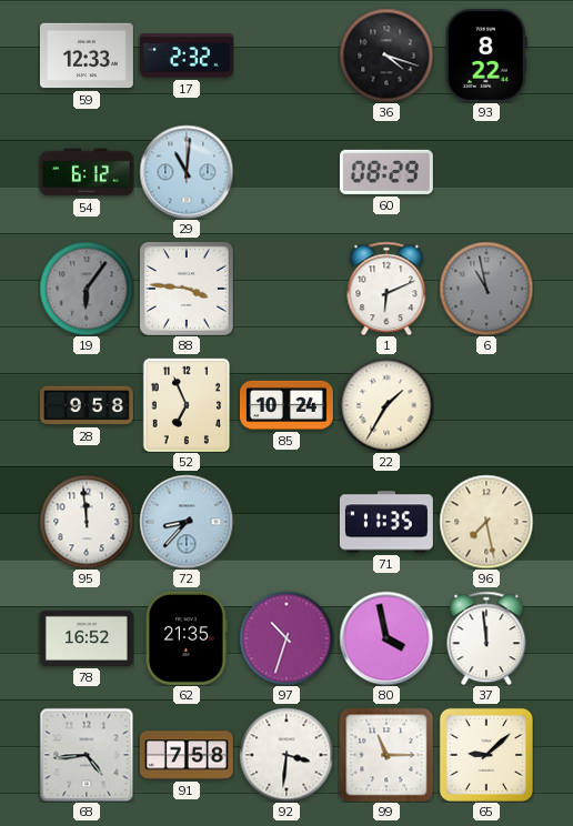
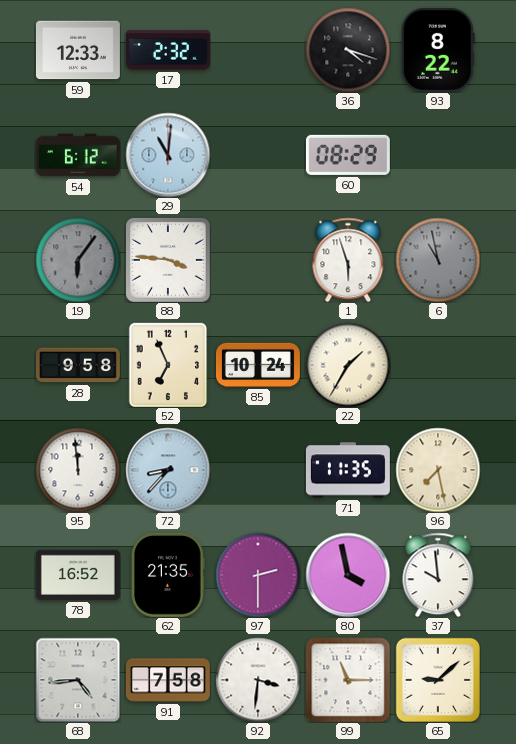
1: 6:11 -> 5:57
97: 10:33 -> 2:30
37: 11:59 -> 9:59
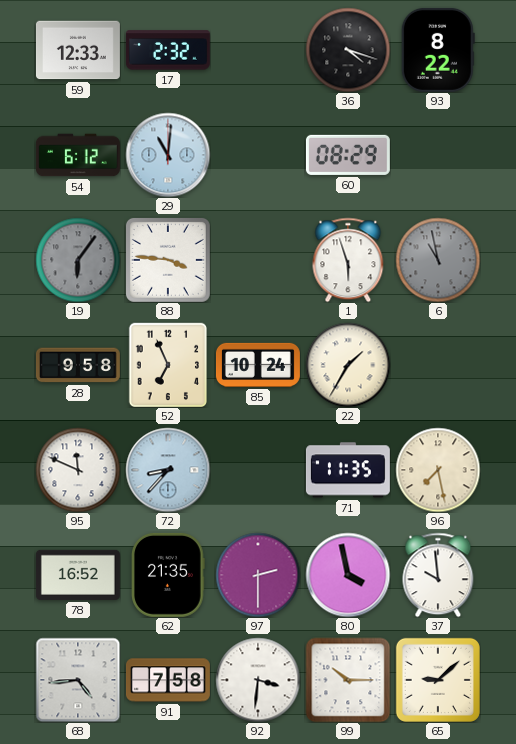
95: 11:59 -> 11:49
99: 11:15 -> 10:15
